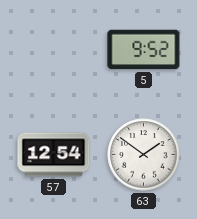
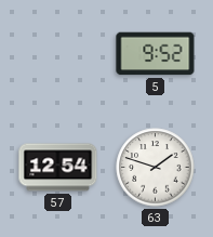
63: 1:51 -> 1:48
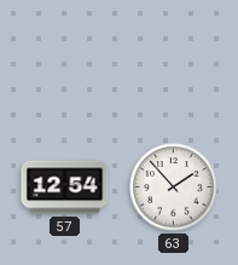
5: 9:52 -> none
63: 1:48 -> 1:53
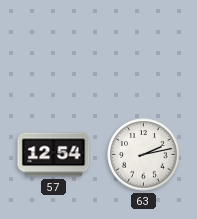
63: 1:53 -> 2:13
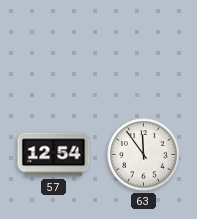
63: 2:13 -> 11:54
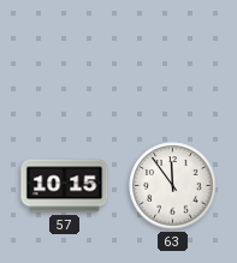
57: 12:54 -> 10:15
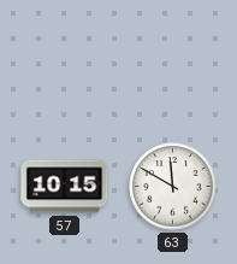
63: 11:54 -> 11:50
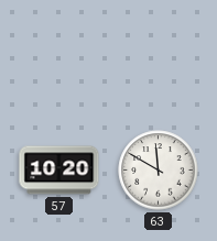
57: 10:15 -> 10:20
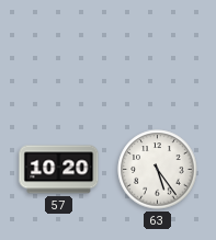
63: 11:50 -> 5:24
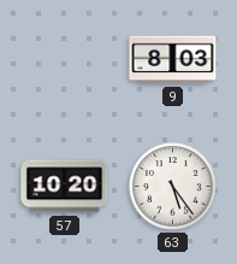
9: none -> 8:03
